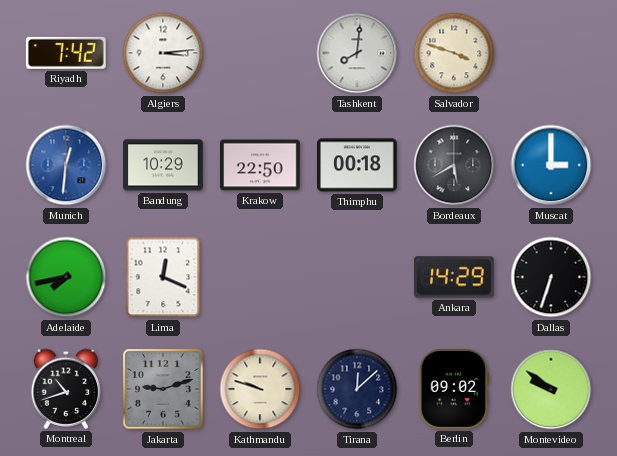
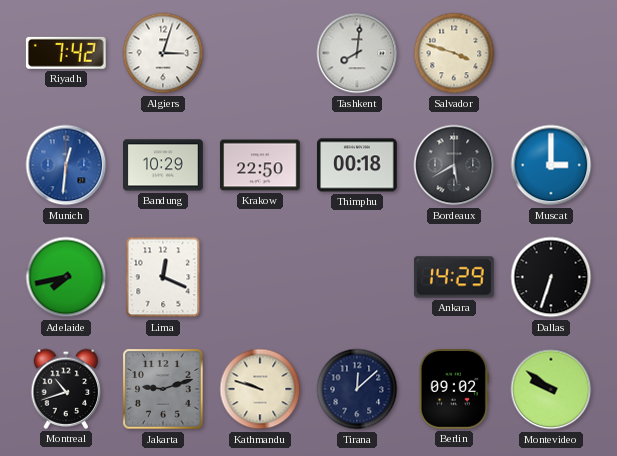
Algiers: 3:14 -> 3:03
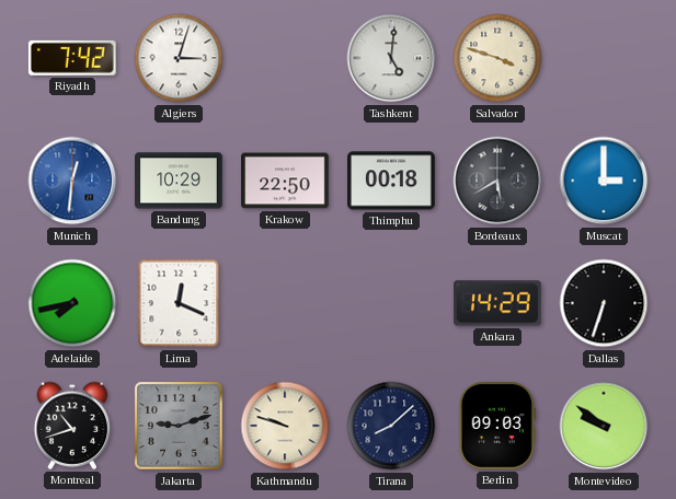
Tashkent: 8:01 -> 5:01
Tirana: 12:08 -> 8:08
Berlin: 09:02 -> 09:03
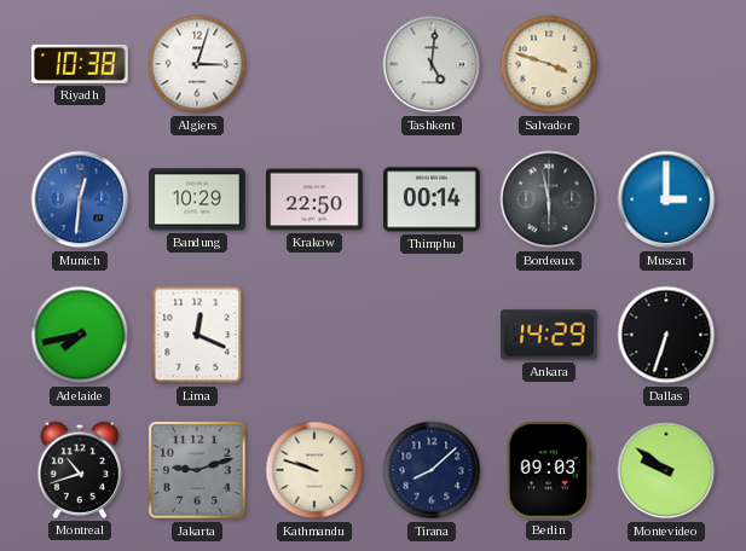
Riyadh: 7:42 -> 10:38
Thimphu: 00:18 -> 00:14
Bordeaux: 5:40 -> 5:58
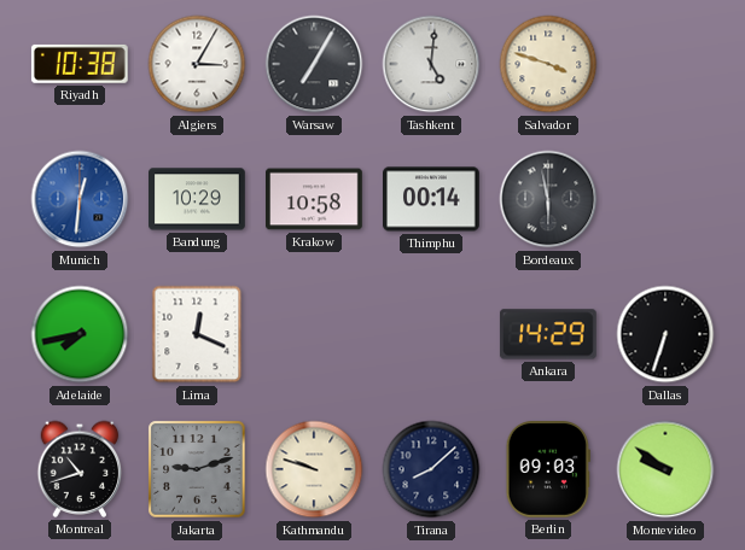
Algiers: 3:03 -> 3:05
Warsaw: none -> 7:05
Krakow: 22:50 -> 10:58
Muscat: 3:00 -> none
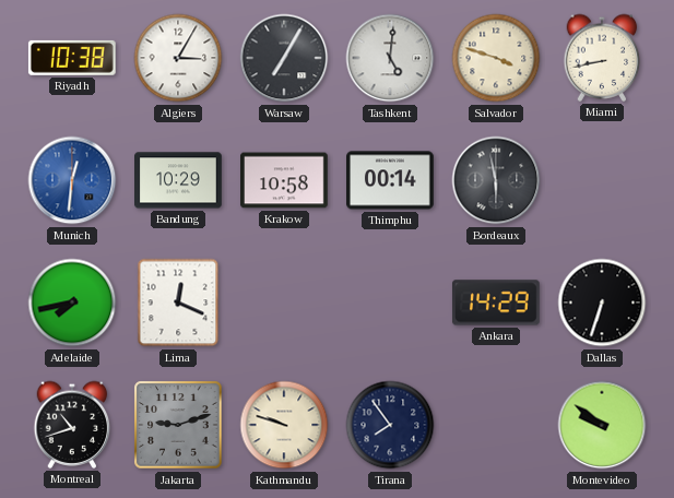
Miami: none -> 8:43
Tirana: 8:08 -> 7:54
Berlin: 09:03 -> none
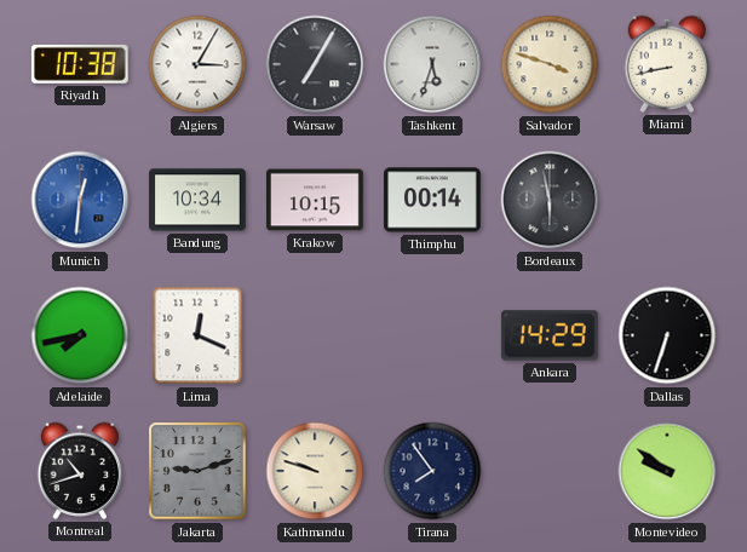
Tashkent: 5:01 -> 5:33
Bandung: 10:29 -> 10:34
Krakow: 10:58 -> 10:15
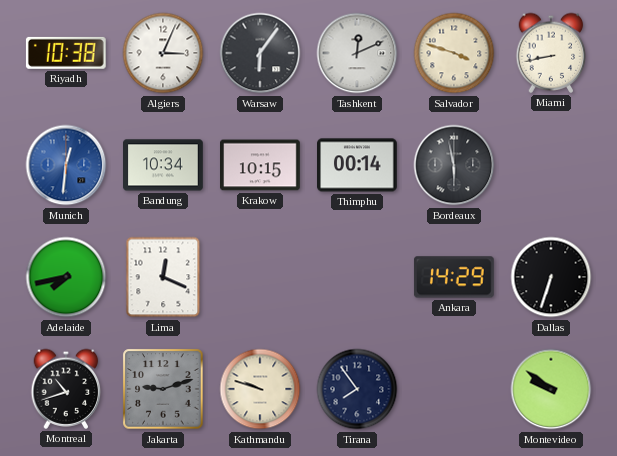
Algiers: 3:05 -> 3:04
Warsaw: 7:05 -> 6:06
Tashkent: 5:33 -> 12:11
